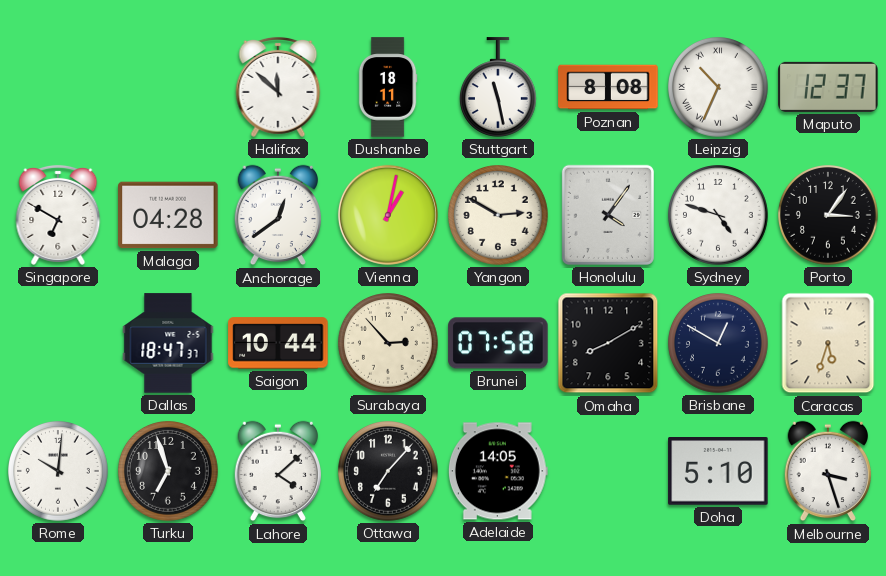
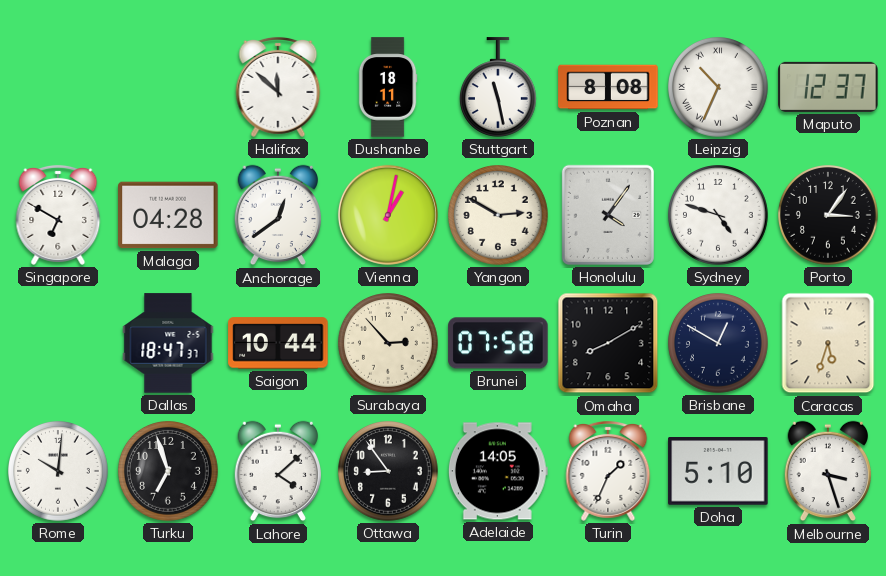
Ottawa: 7:07 -> 8:54
Turin: none -> 1:34
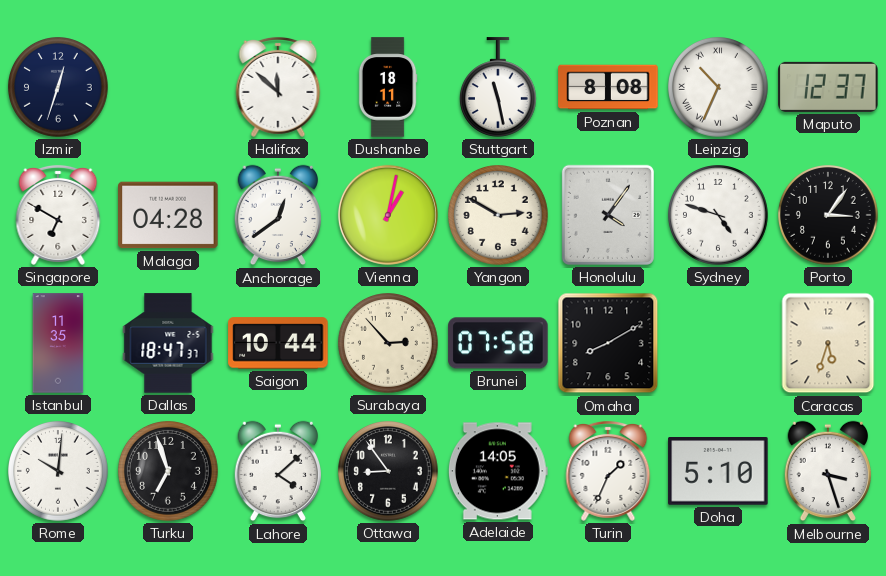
Izmir: none -> 12:33
Istanbul: none -> 11:35
Brisbane: 12:50 -> none
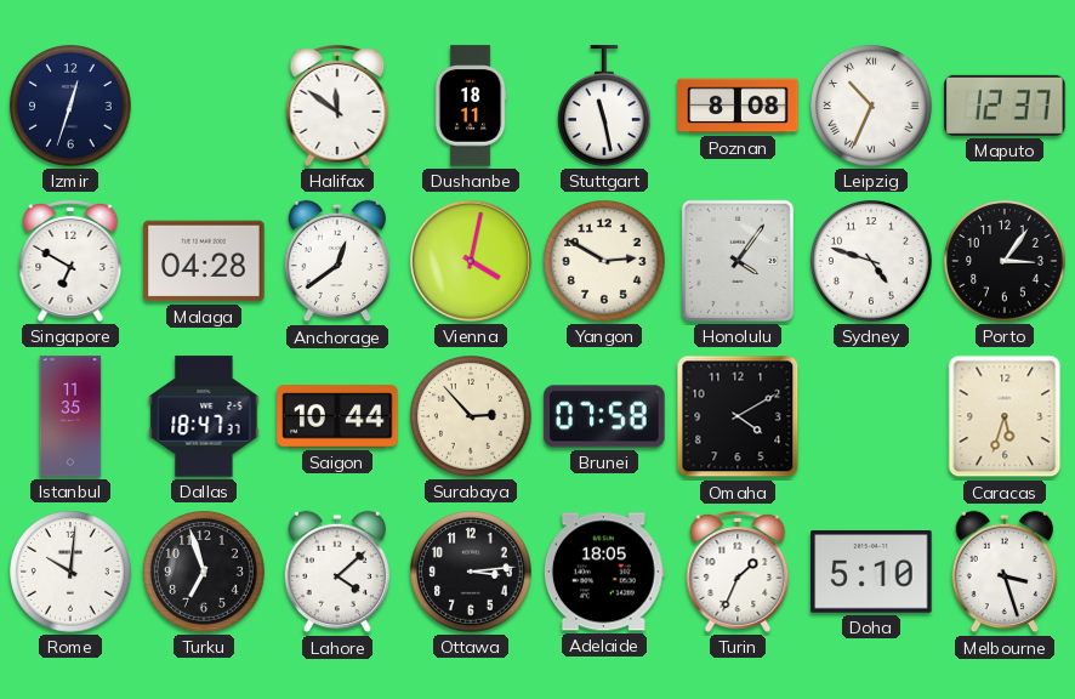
Halifax: 11:52 -> 11:51
Vienna: 1:02 -> 4:02
Omaha: 8:10 -> 4:10
Ottawa: 8:54 -> 3:14
Adelaide: 14:05 -> 18:05
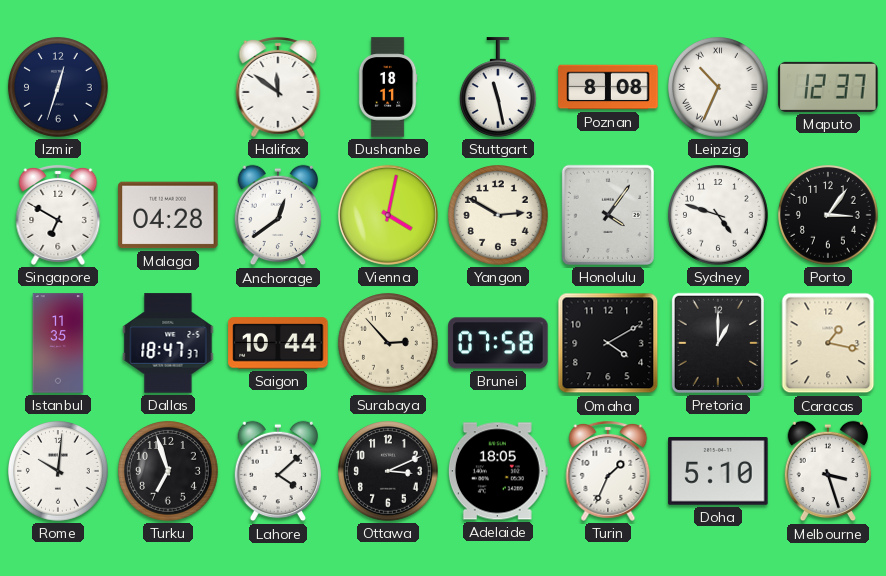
Pretoria: none -> 1:00
Caracas: 5:33 -> 1:17
Ottawa: 3:14 -> 3:11
